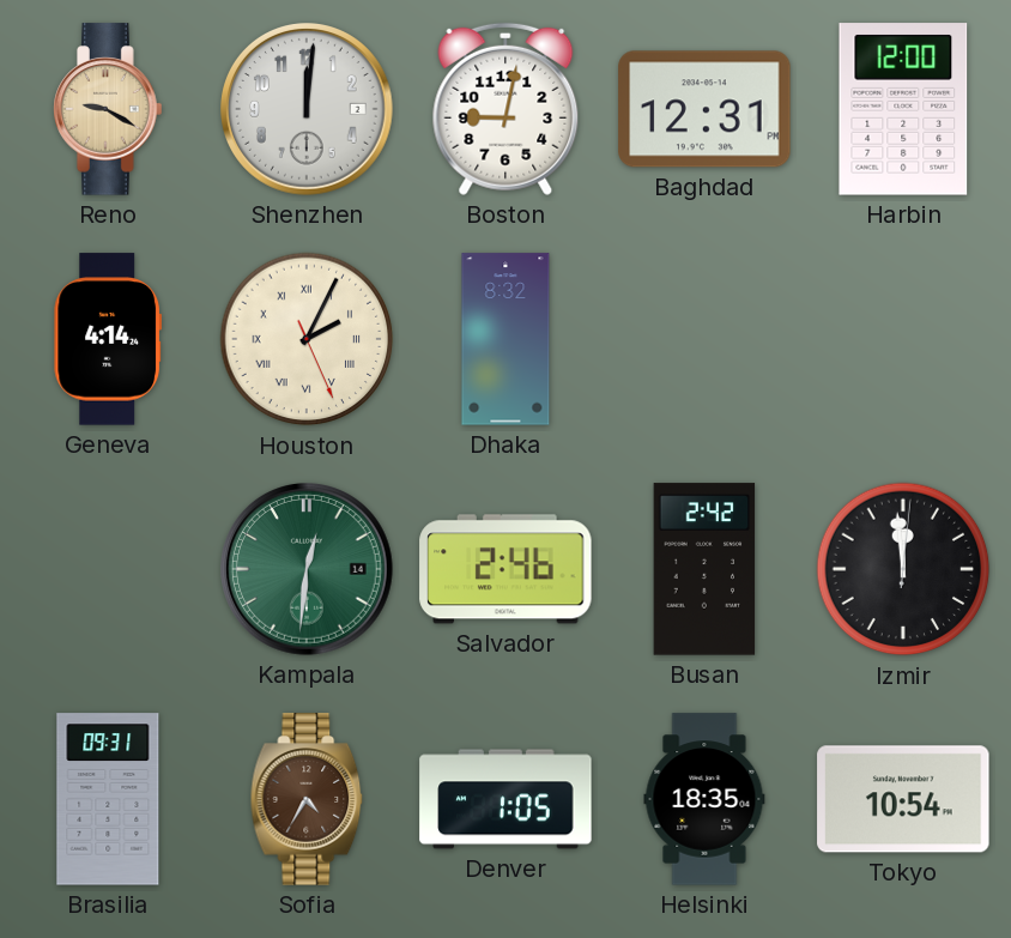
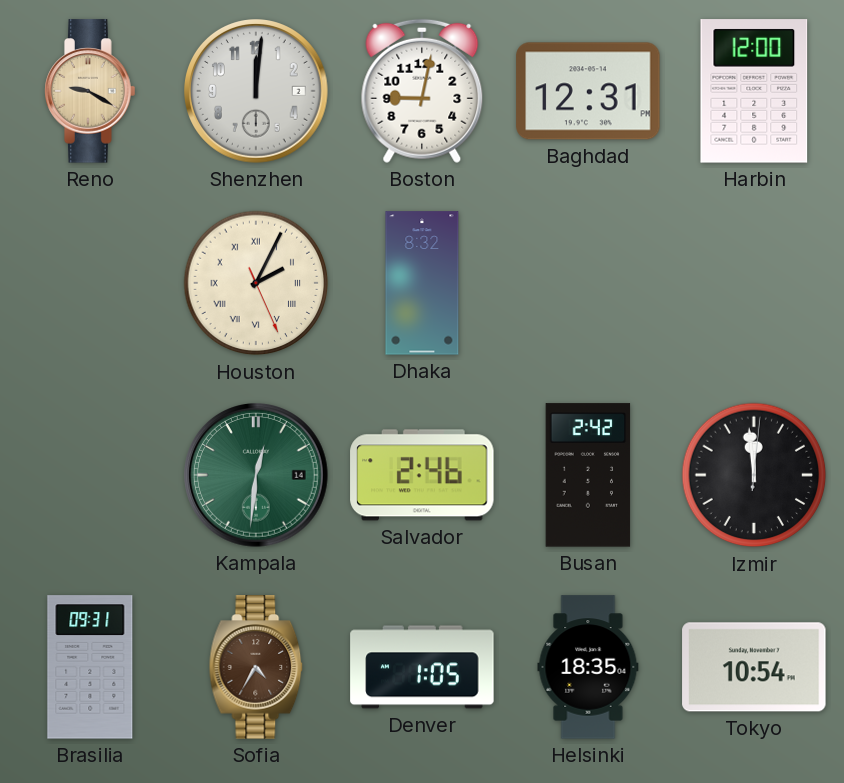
Geneva: 4:14 -> none
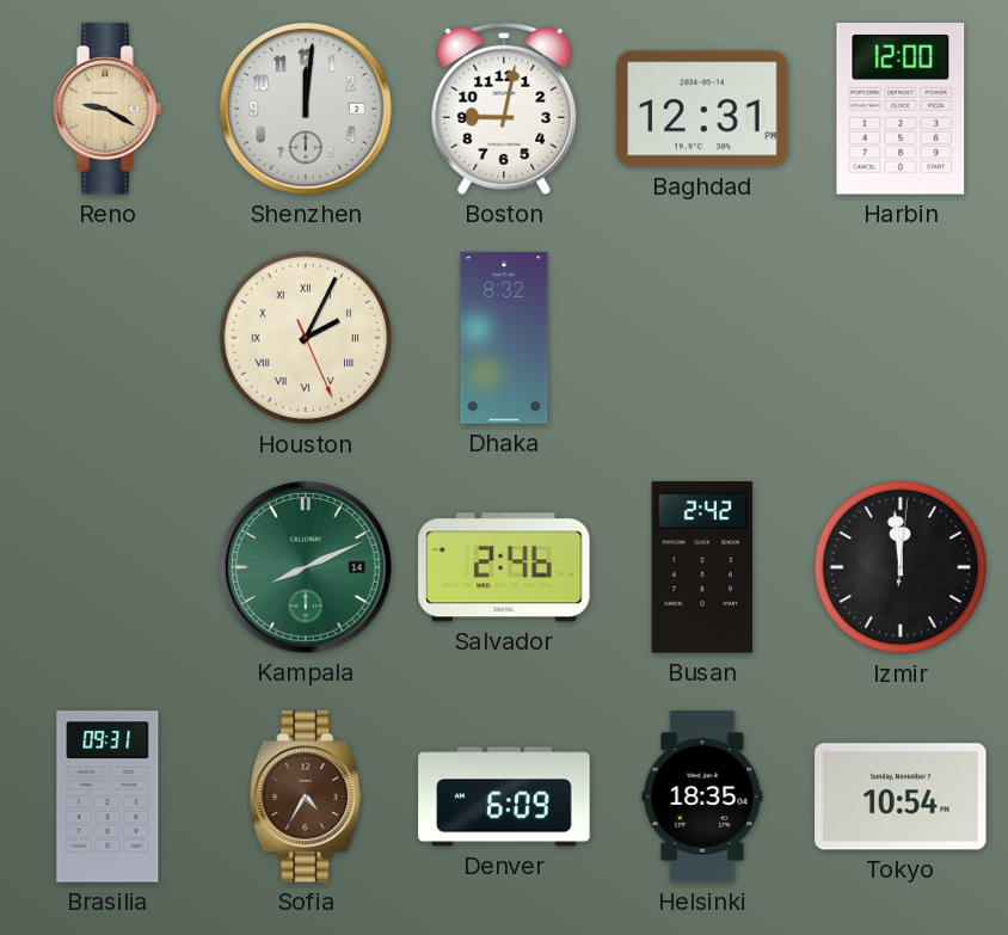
Kampala: 12:31 -> 8:11
Denver: 1:05 -> 6:09
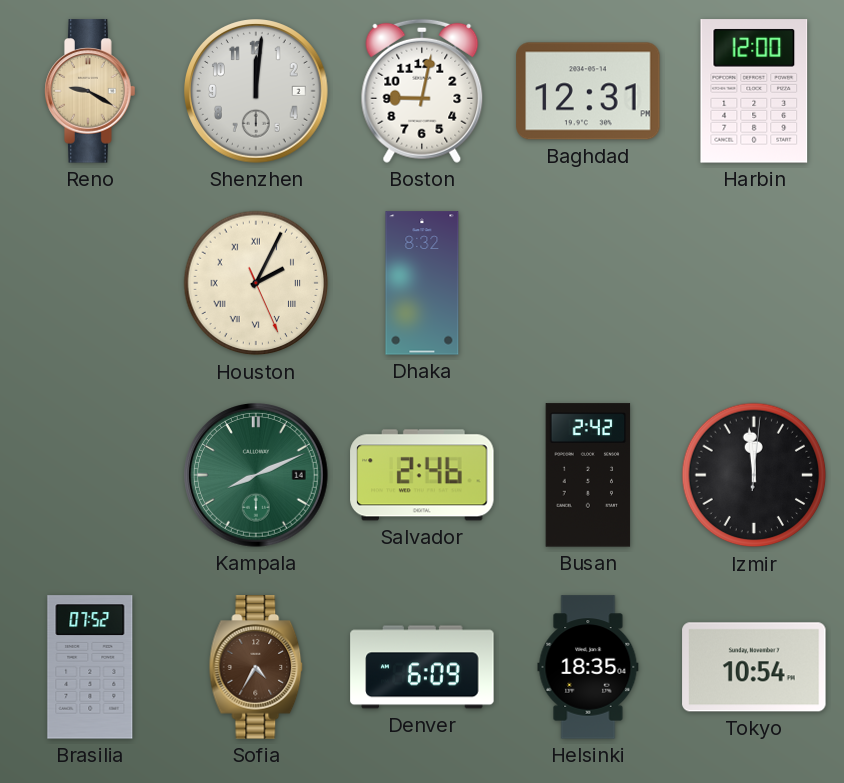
Brasilia: 09:31 -> 07:52
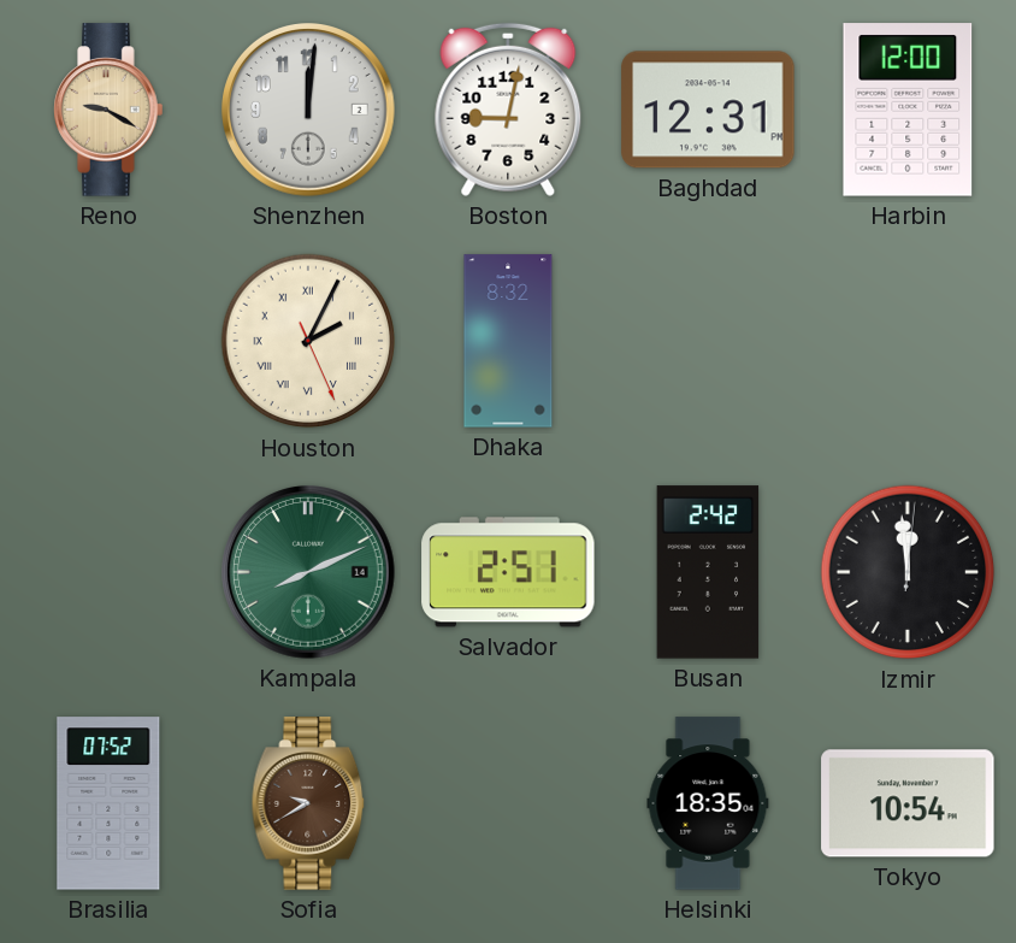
Salvador: 2:46 -> 2:51
Sofia: 4:35 -> 9:40
Denver: 6:09 -> none
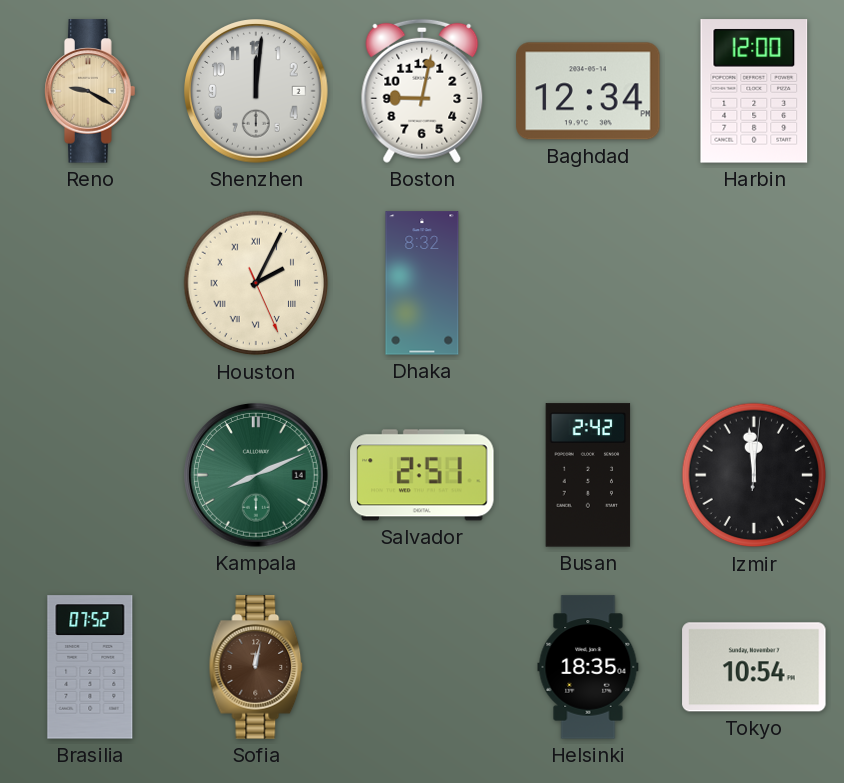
Baghdad: 12:31 -> 12:34
Sofia: 9:40 -> 12:02
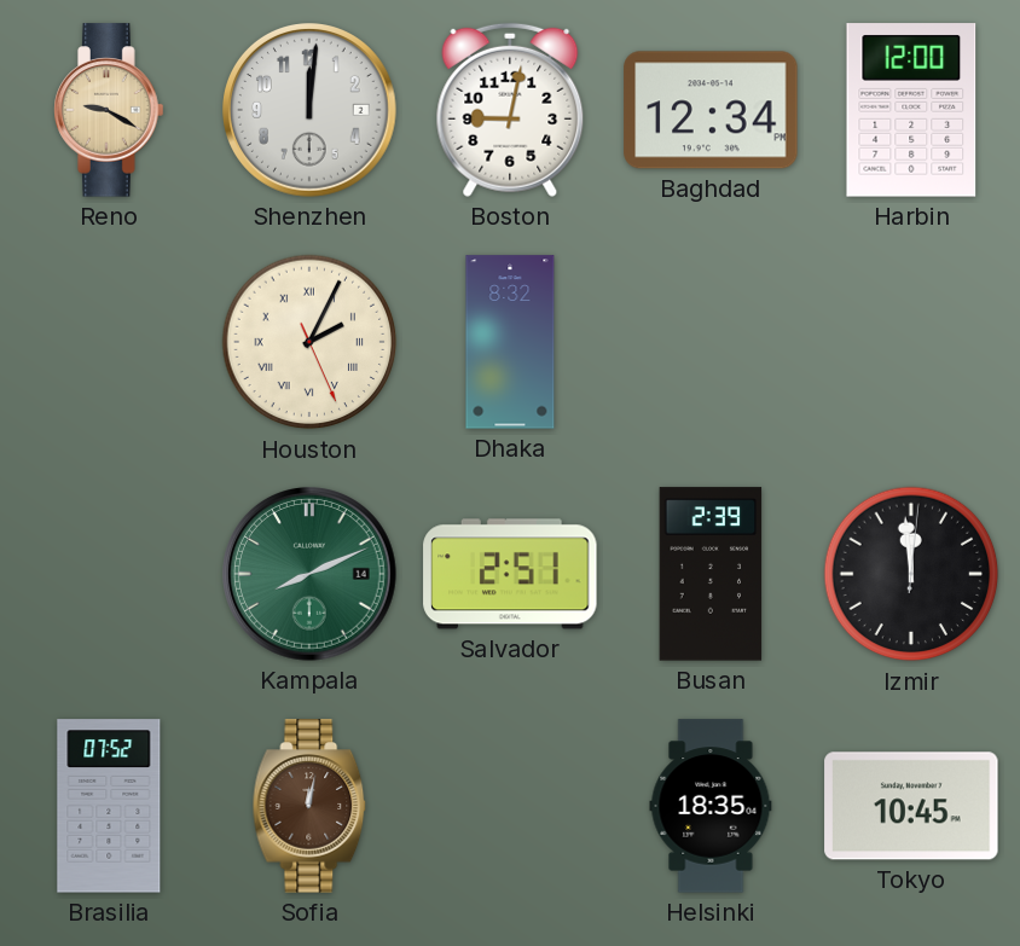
Busan: 2:42 -> 2:39
Tokyo: 10:54 -> 10:45
